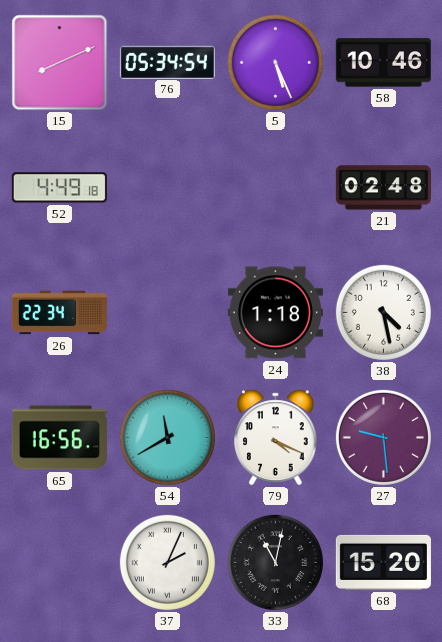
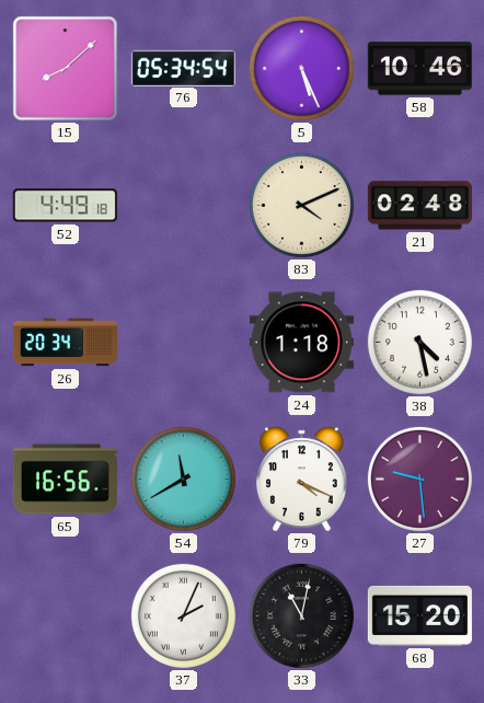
15: 8:11 -> 8:08
83: none -> 4:11
26: 22:34 -> 20:34
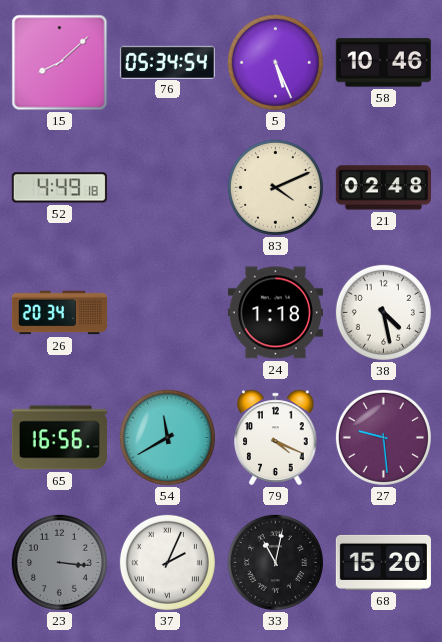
23: none -> 3:16
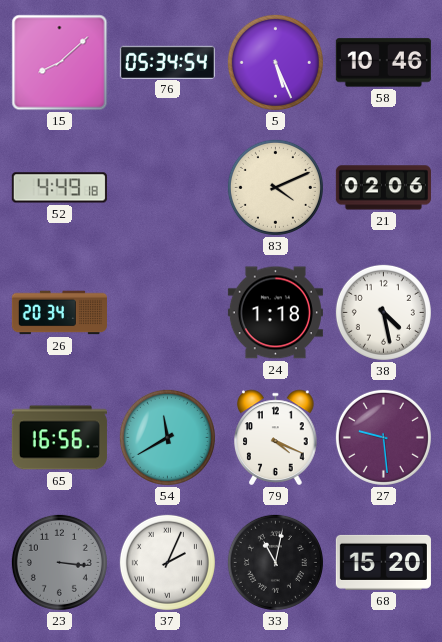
21: 02:48 -> 02:06
